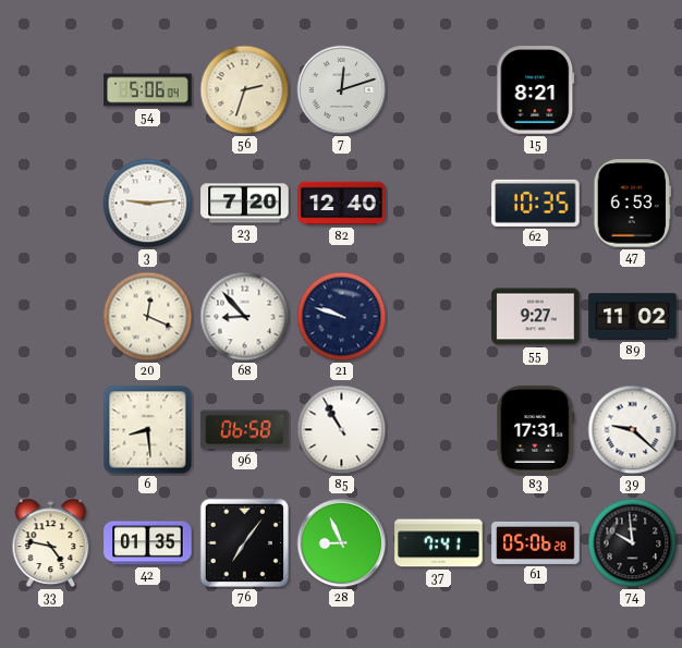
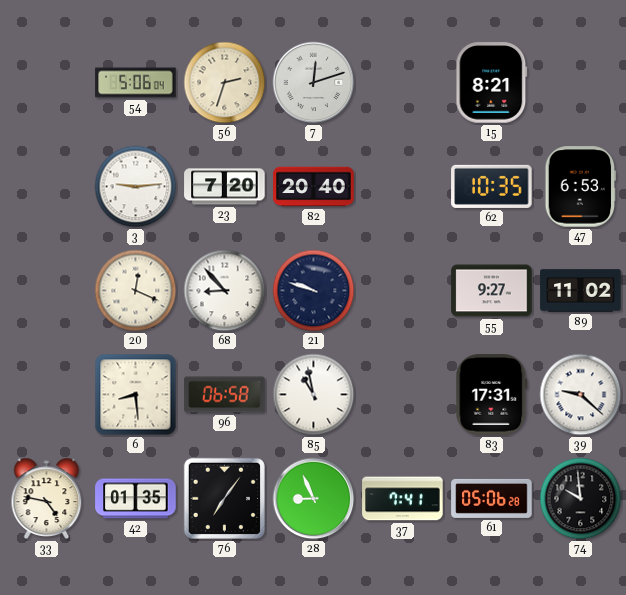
82: 12:40 -> 20:40
85: 10:55 -> 10:58
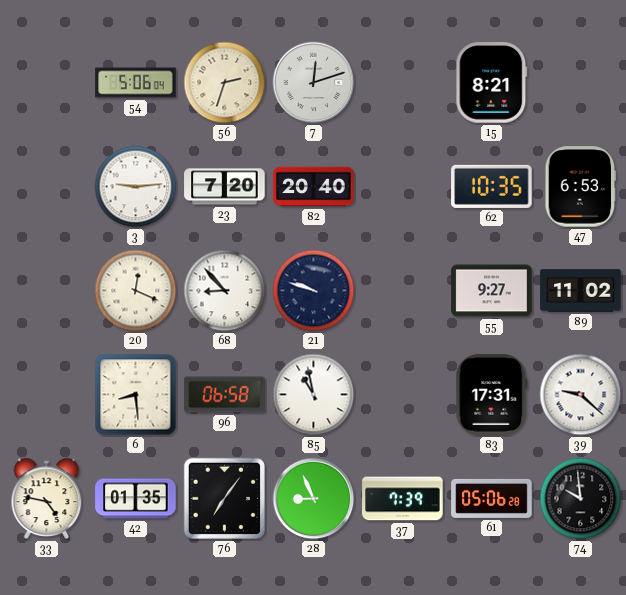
37: 7:41 -> 7:39
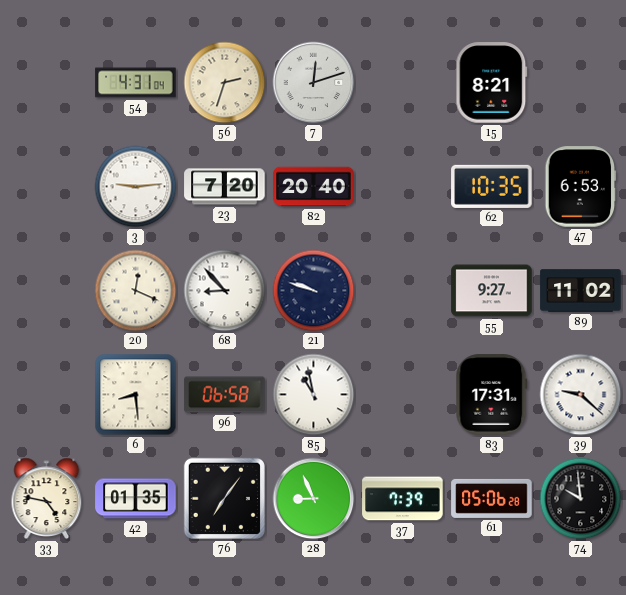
54: 5:06 -> 4:31
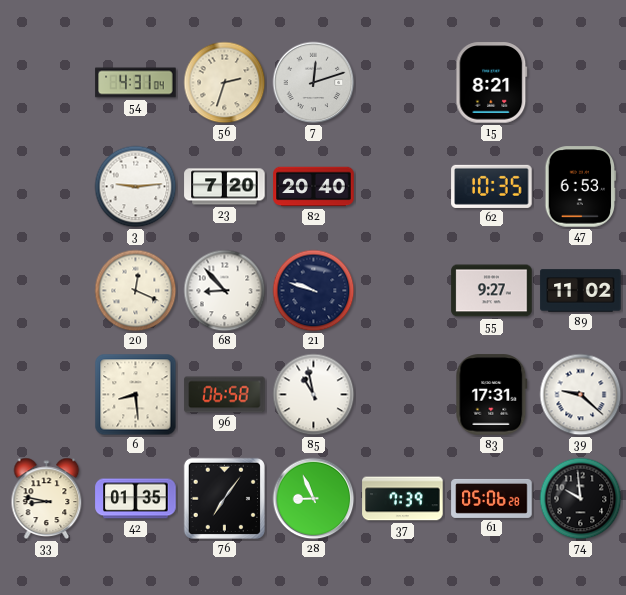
33: 4:47 -> 8:47
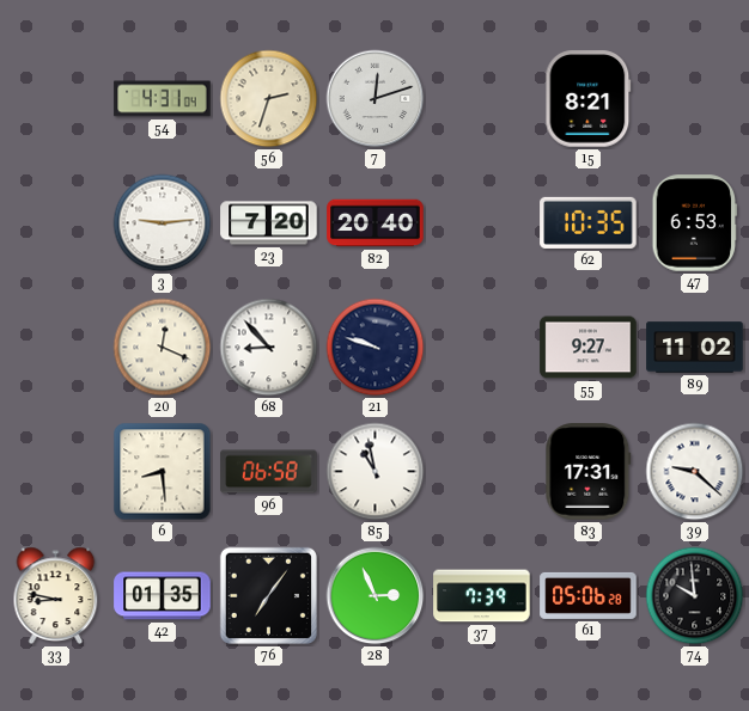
28: 8:56 -> 2:56
